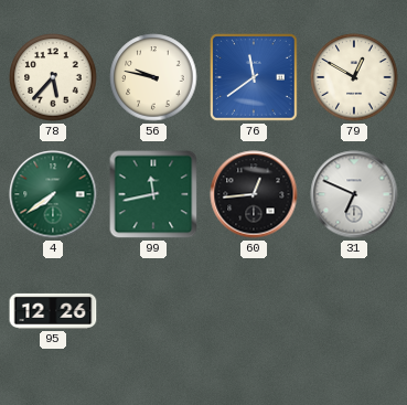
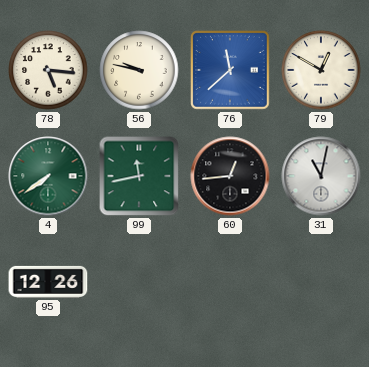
78: 5:37 -> 5:16
76: 11:39 -> 11:38
31: 6:49 -> 11:02
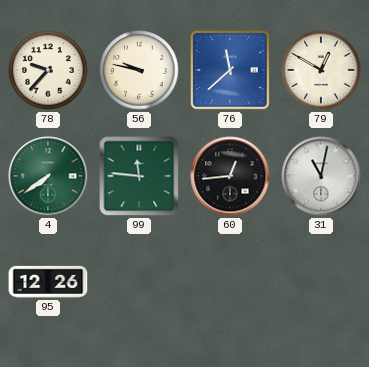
78: 5:16 -> 9:37
99: 11:43 -> 11:46
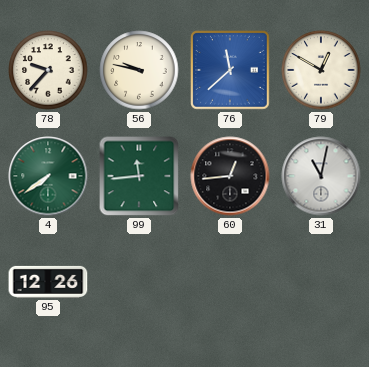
99: 11:46 -> 11:44
